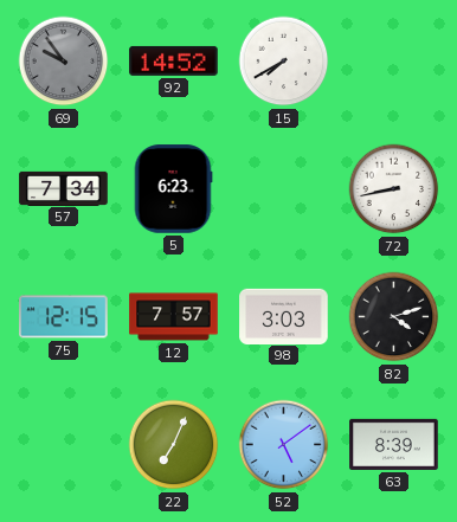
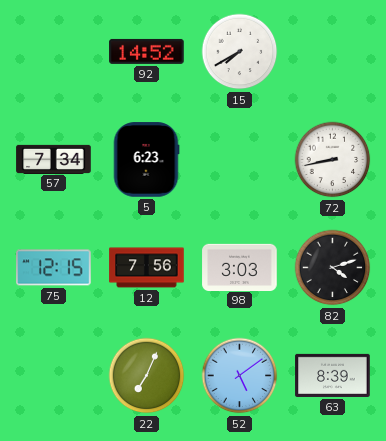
69: 9:54 -> none
12: 7:57 -> 7:56
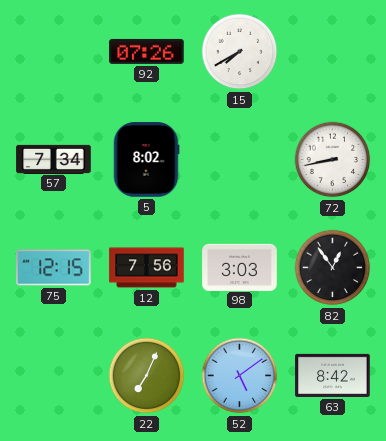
92: 14:52 -> 07:26
5: 6:23 -> 8:02
82: 4:12 -> 12:54
63: 8:39 -> 8:42
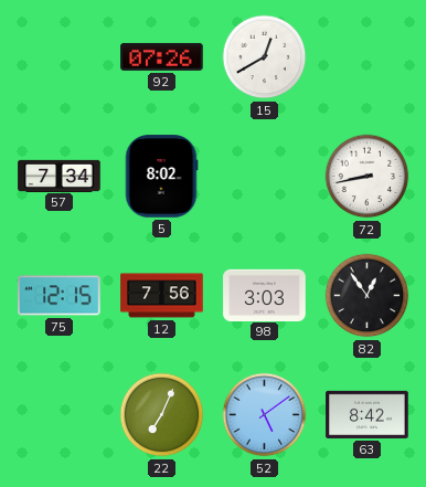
15: 7:40 -> 12:40
